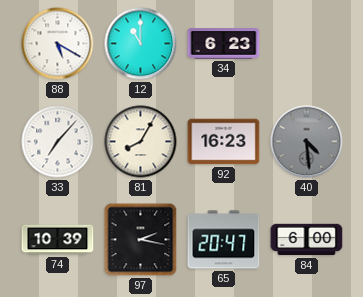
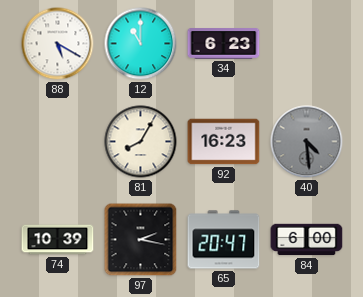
33: 7:07 -> none
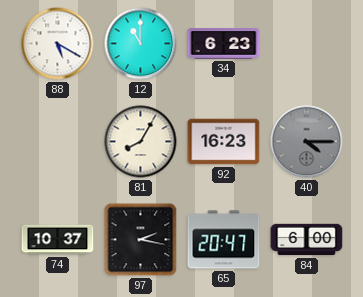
40: 4:29 -> 4:15
74: 10:39 -> 10:37
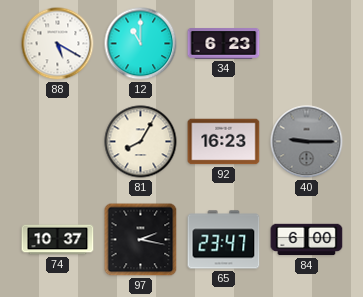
40: 4:15 -> 9:15
65: 20:47 -> 23:47
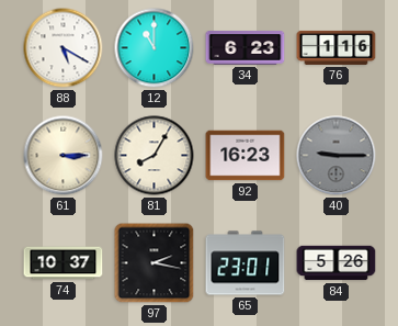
76: none -> 1:16
61: none -> 3:15
65: 23:47 -> 23:01
84: 6:00 -> 5:26
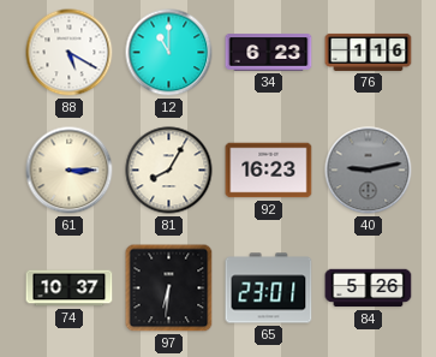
40: 9:15 -> 9:13
97: 2:17 -> 6:31
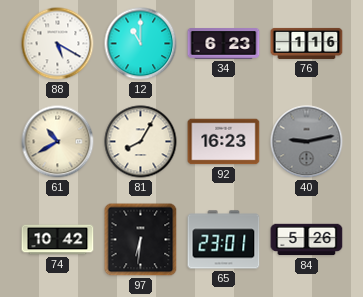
61: 3:15 -> 10:40
74: 10:37 -> 10:42
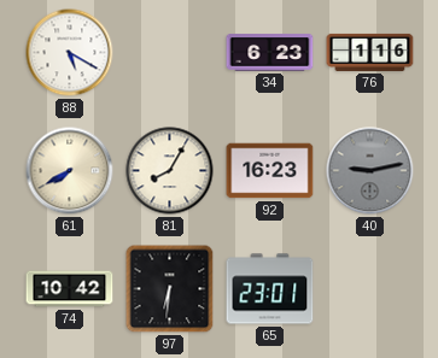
12: 11:00 -> none
61: 10:40 -> 7:40
84: 5:26 -> none
